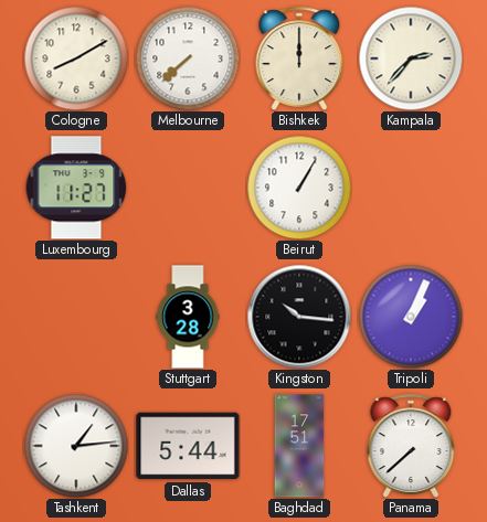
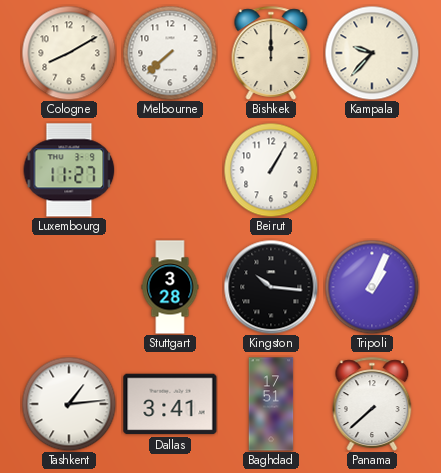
Kampala: 2:37 -> 9:37
Dallas: 5:44 -> 3:41
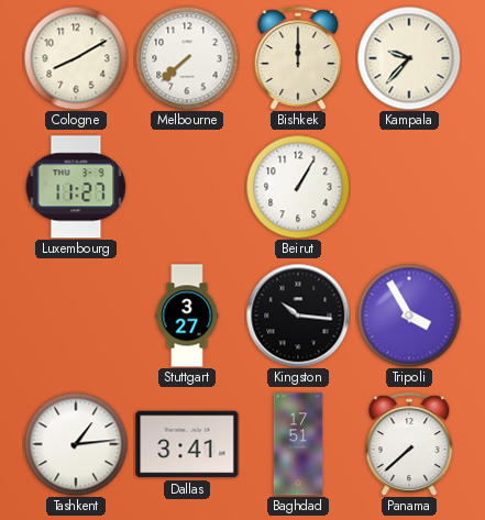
Stuttgart: 3:28 -> 3:27
Tripoli: 1:04 -> 3:55
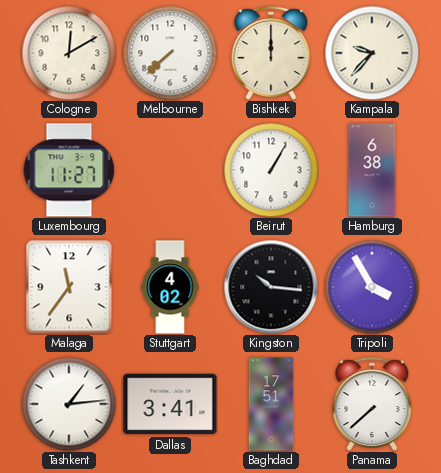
Cologne: 8:10 -> 12:10
Hamburg: none -> 6:38
Malaga: none -> 11:36
Stuttgart: 3:27 -> 4:02
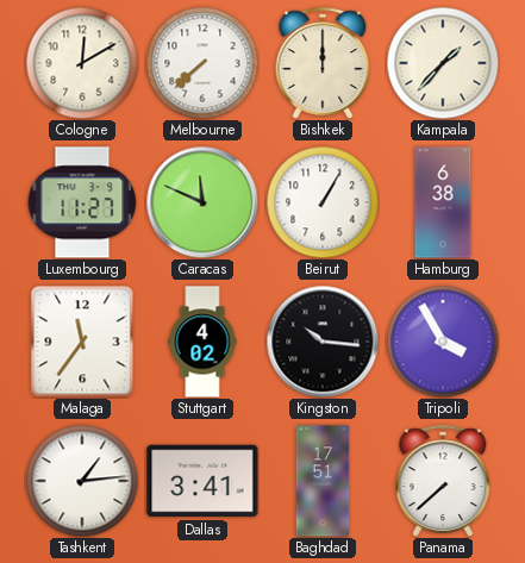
Kampala: 9:37 -> 1:37
Caracas: none -> 11:49
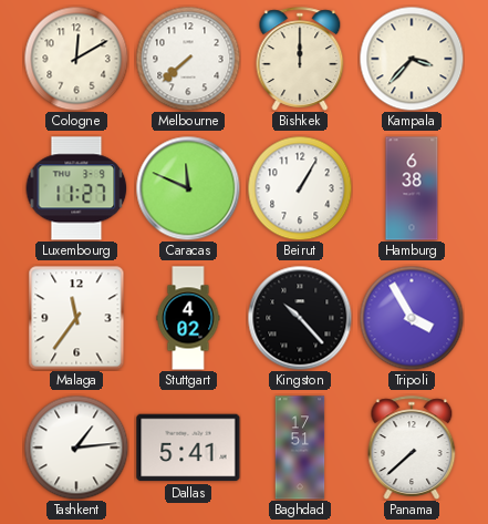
Kampala: 1:37 -> 3:37
Kingston: 10:16 -> 10:23
Dallas: 3:41 -> 5:41
